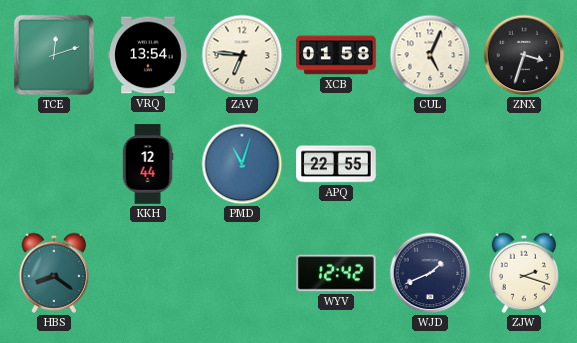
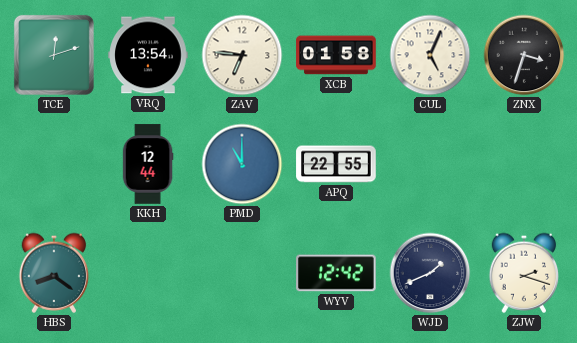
PMD: 11:03 -> 11:00
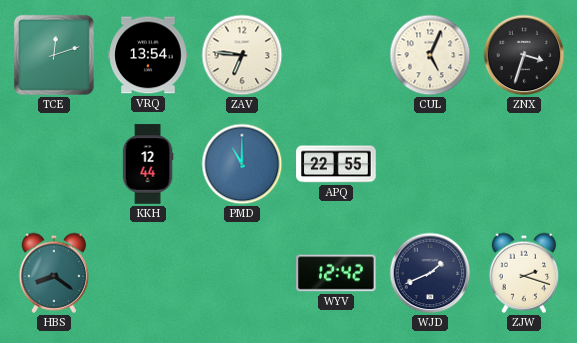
XCB: 01:58 -> none
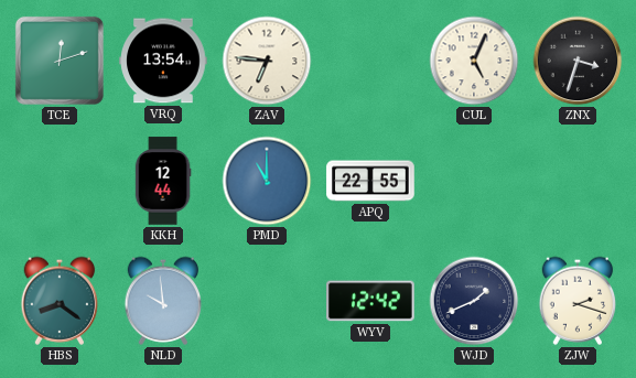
NLD: none -> 9:59
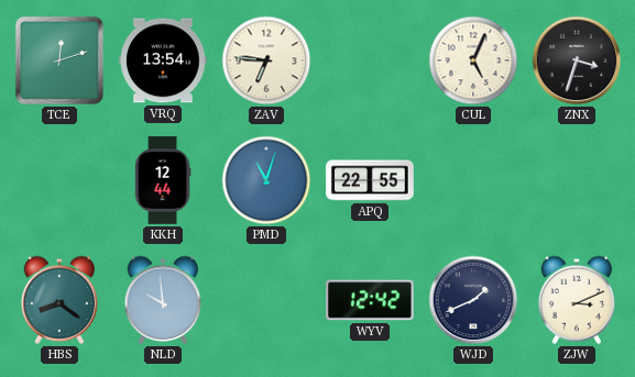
PMD: 11:00 -> 11:03
ZJW: 2:18 -> 3:11
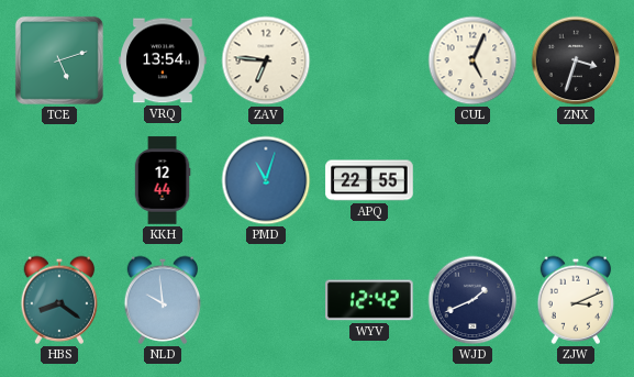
TCE: 12:12 -> 5:12
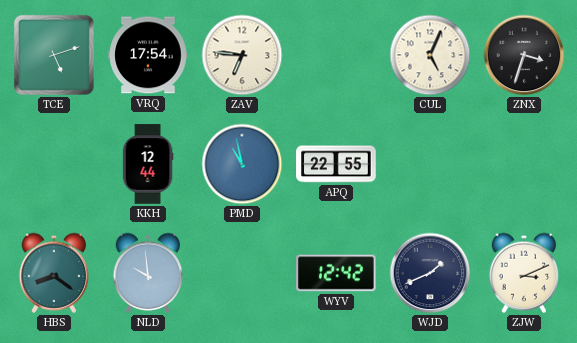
VRQ: 13:54 -> 17:54
PMD: 11:03 -> 10:58
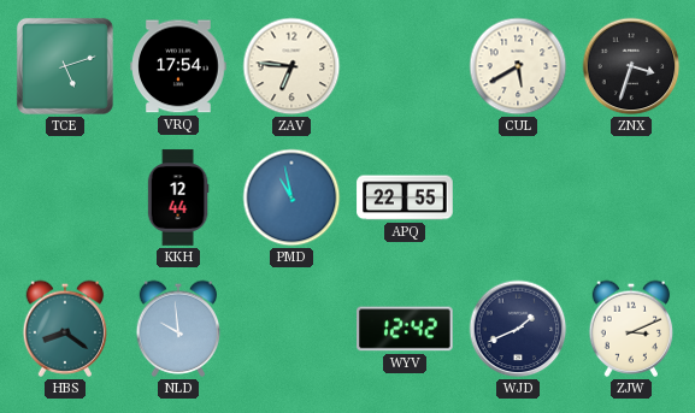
CUL: 5:04 -> 5:40
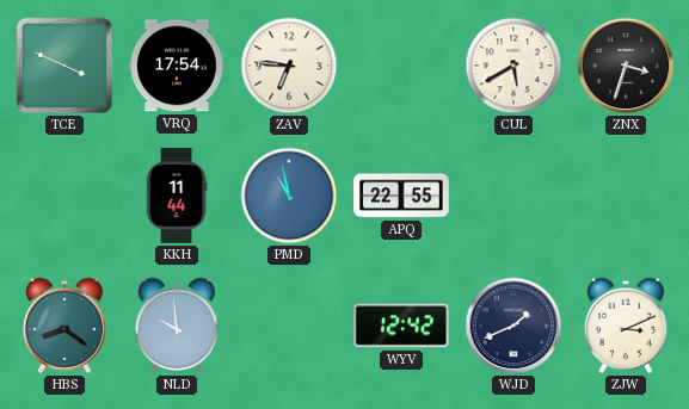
TCE: 5:12 -> 3:49
KKH: 12:44 -> 11:44
